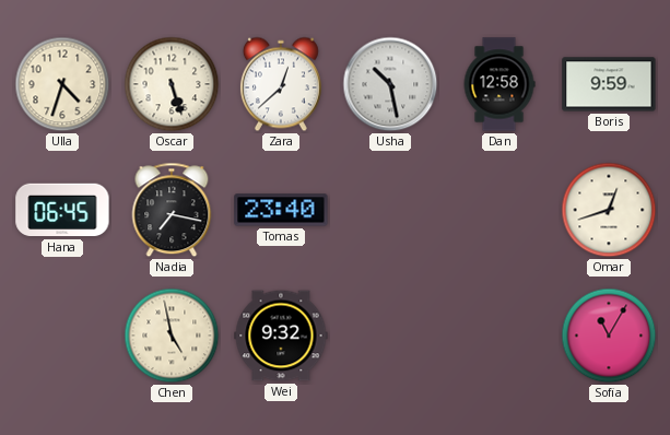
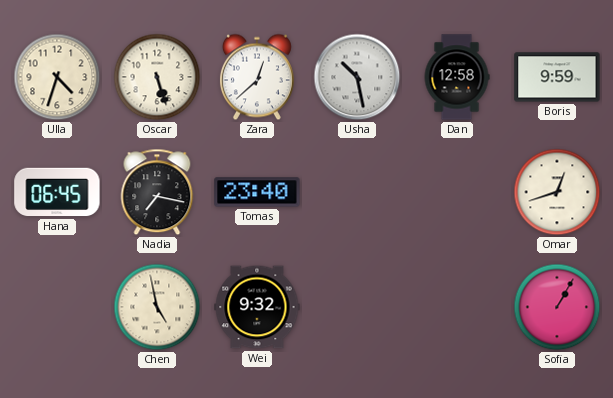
Sofia: 11:05 -> 1:05
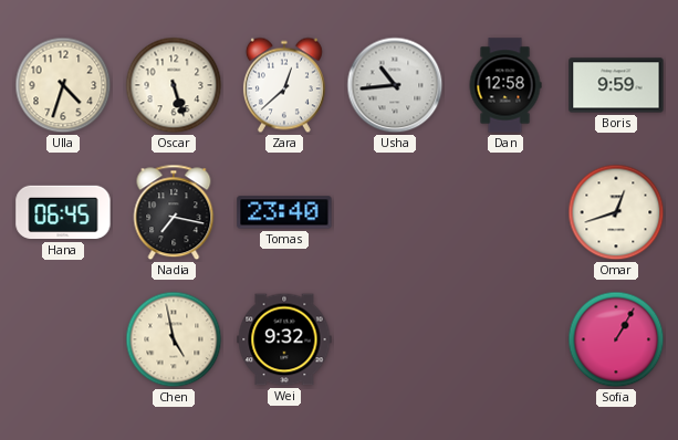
Usha: 10:28 -> 10:44
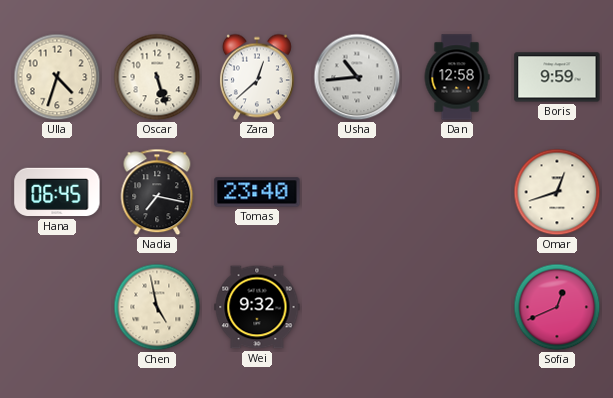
Sofia: 1:05 -> 12:41
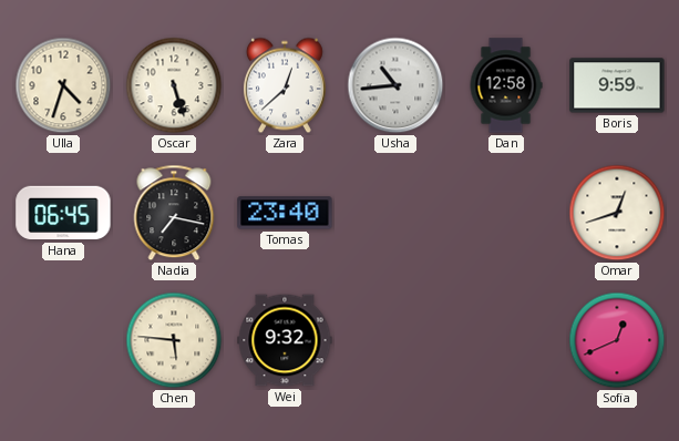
Chen: 4:58 -> 5:46
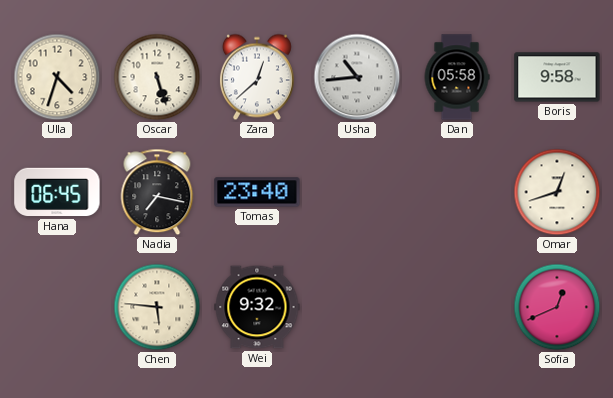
Dan: 12:58 -> 05:58
Boris: 9:59 -> 9:58
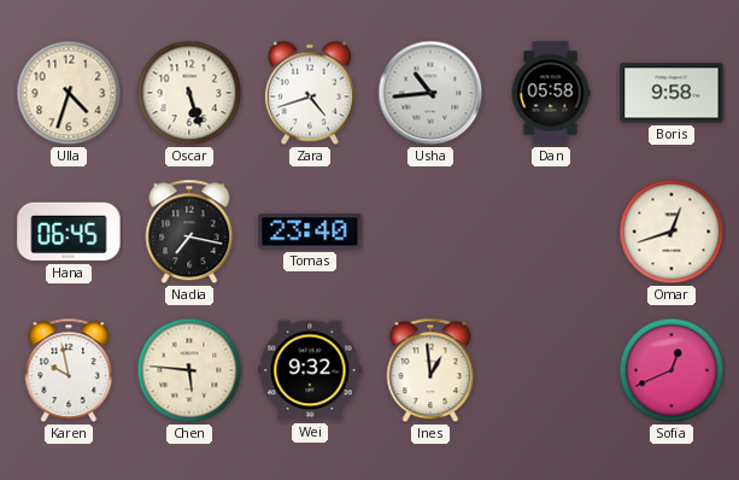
Zara: 12:38 -> 4:42
Karen: none -> 9:58
Ines: none -> 12:59
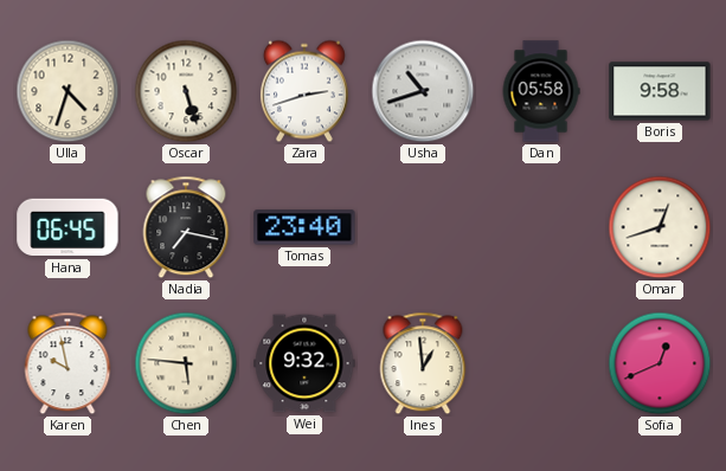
Zara: 4:42 -> 2:42
Usha: 10:44 -> 10:42
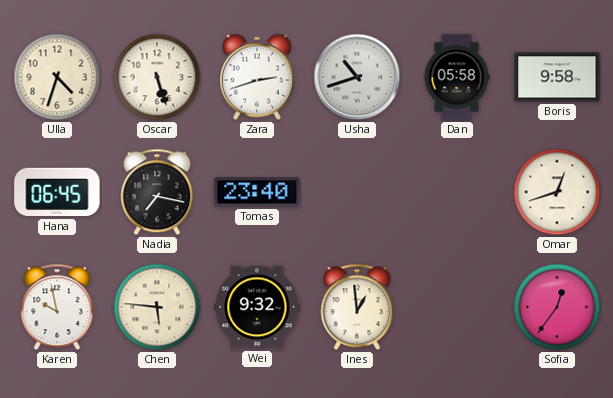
Sofia: 12:41 -> 12:36
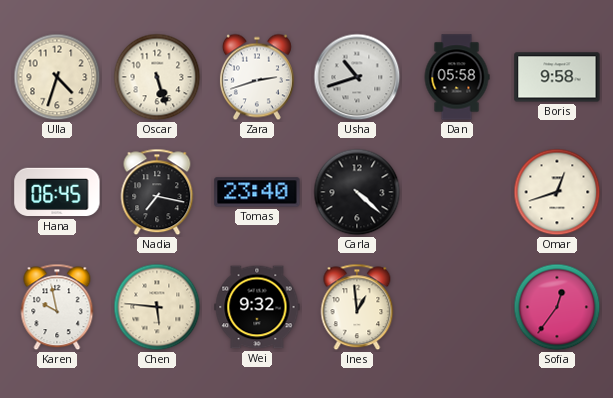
Carla: none -> 4:22
